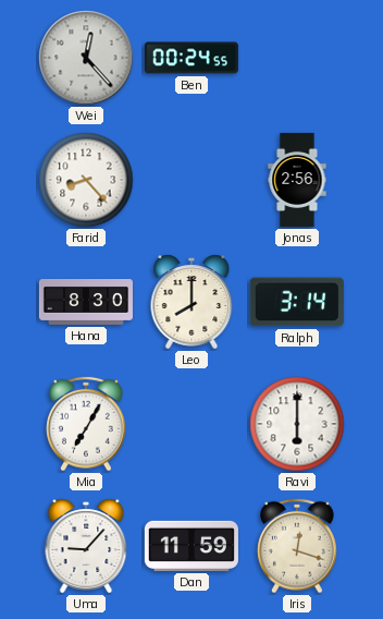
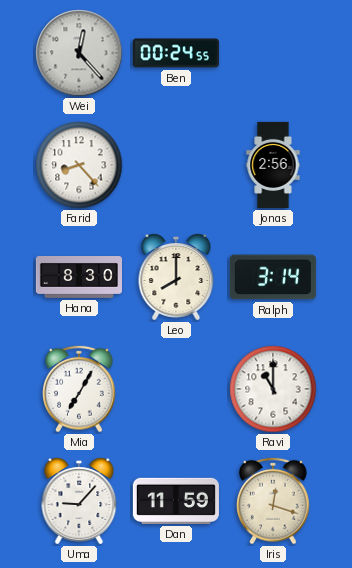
Ravi: 6:00 -> 11:00
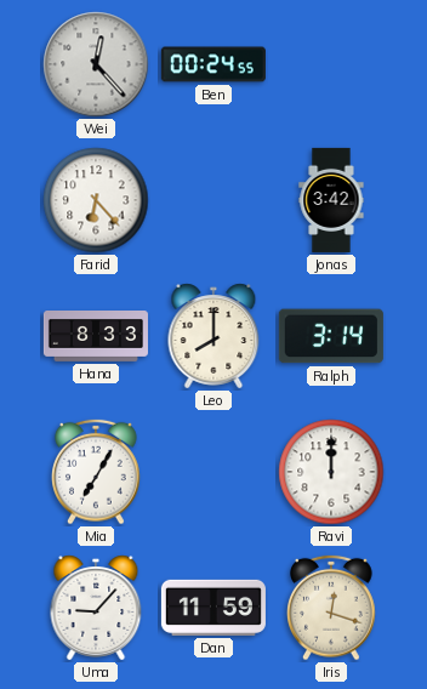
Farid: 8:23 -> 6:23
Jonas: 2:56 -> 3:42
Hana: 8:30 -> 8:33
Ravi: 11:00 -> 12:00
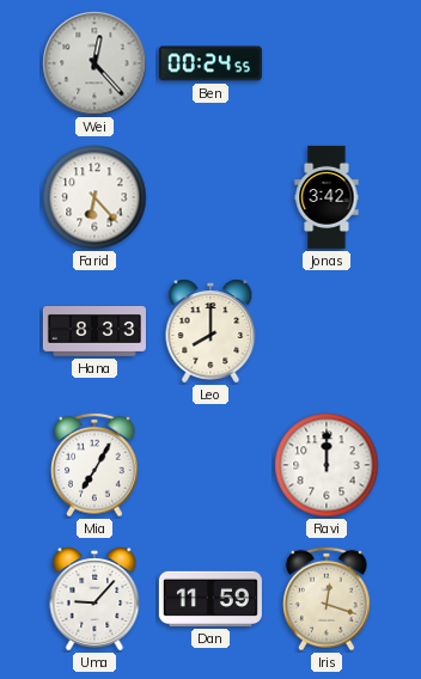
Ralph: 3:14 -> none
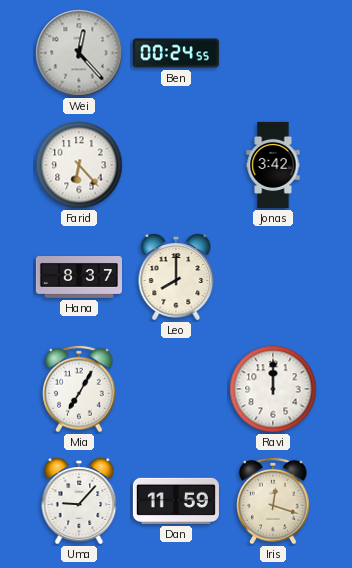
Hana: 8:33 -> 8:37
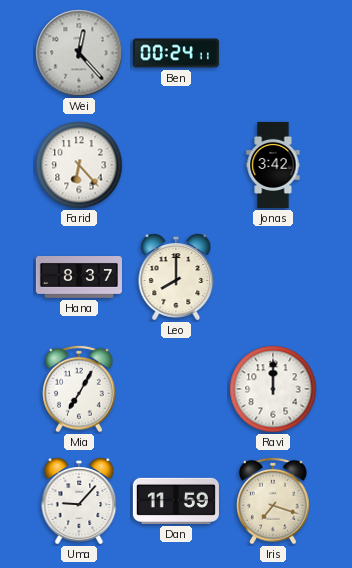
Ben: 00:24:55 -> 00:24:11
Iris: 12:18 -> 7:18
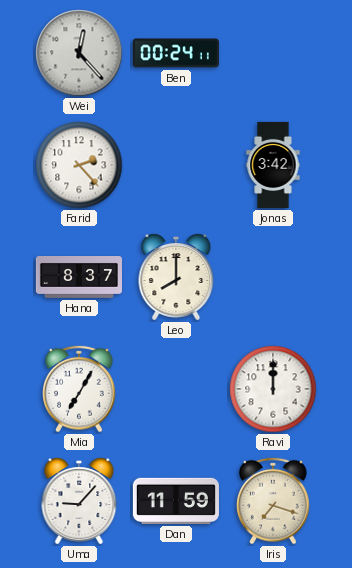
Farid: 6:23 -> 2:23
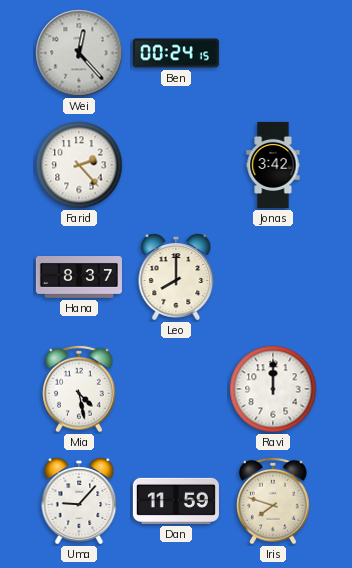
Ben: 00:24:11 -> 00:24:15
Mia: 7:05 -> 4:28
Iris: 7:18 -> 7:48
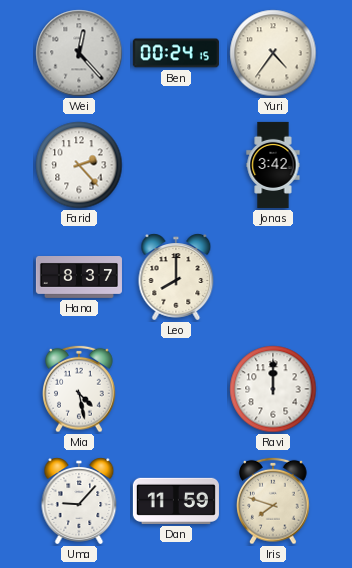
Yuri: none -> 4:36
